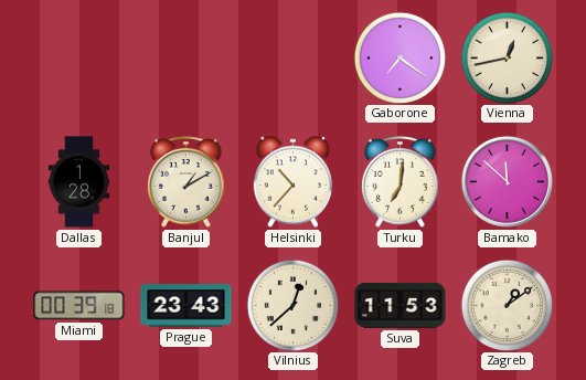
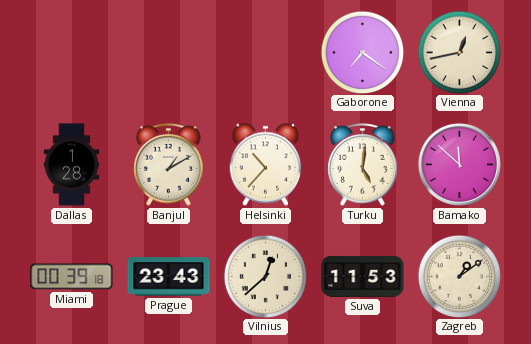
Turku: 7:01 -> 5:01
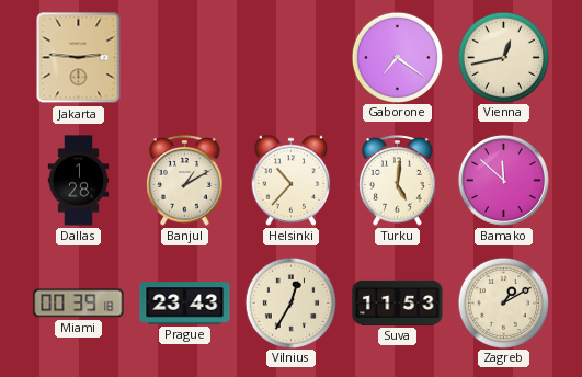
Jakarta: none -> 2:46
Vilnius: 12:38 -> 12:35
Zagreb: 1:09 -> 1:10
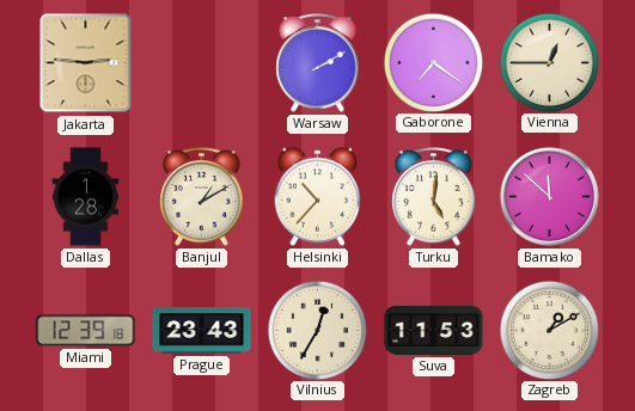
Warsaw: none -> 2:10
Vienna: 12:43 -> 12:45
Miami: 00:39 -> 12:39
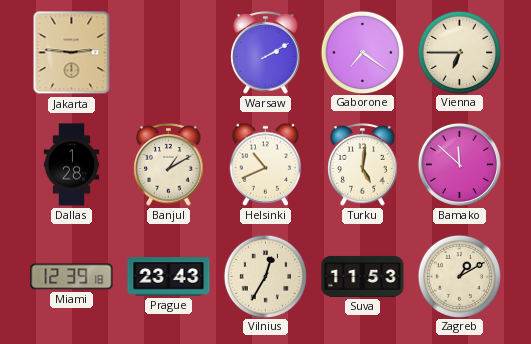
Vienna: 12:45 -> 6:45
Helsinki: 10:37 -> 10:41
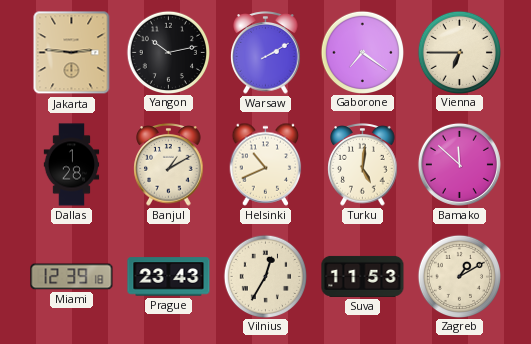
Yangon: none -> 10:13
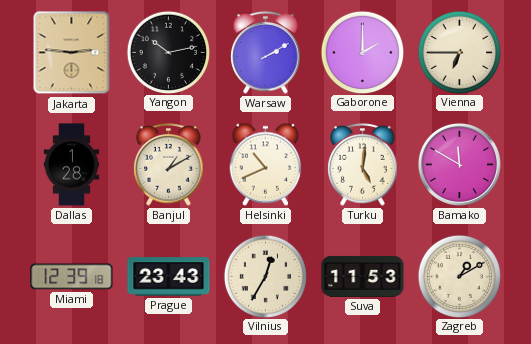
Gaborone: 7:21 -> 2:00
Bamako: 11:52 -> 11:50
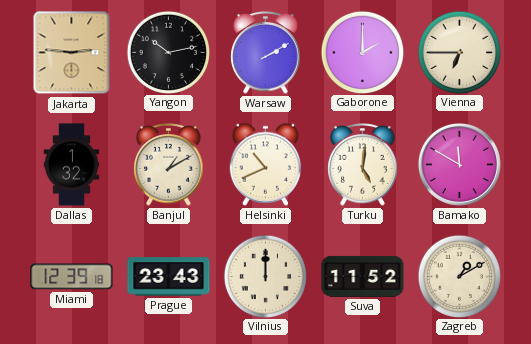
Dallas: 1:28 -> 1:32
Vilnius: 12:35 -> 12:00
Suva: 11:53 -> 11:52
